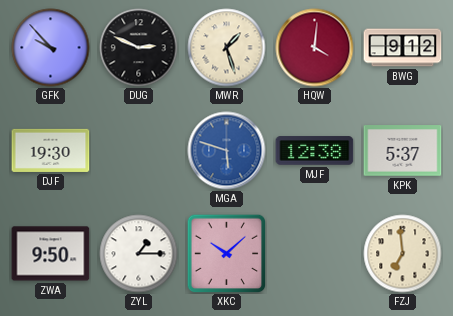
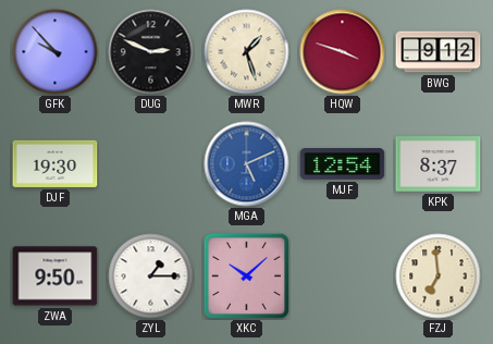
HQW: 4:01 -> 3:48
MGA: 5:48 -> 5:11
MJF: 12:38 -> 12:54
KPK: 5:37 -> 8:37
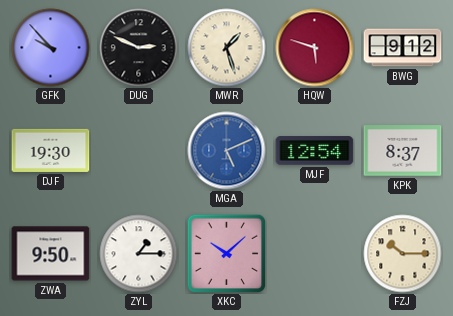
HQW: 3:48 -> 5:48
FZJ: 6:59 -> 10:15
